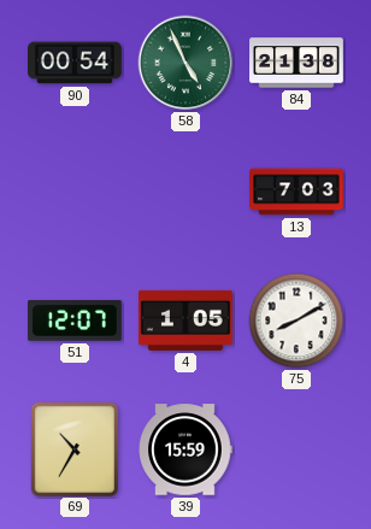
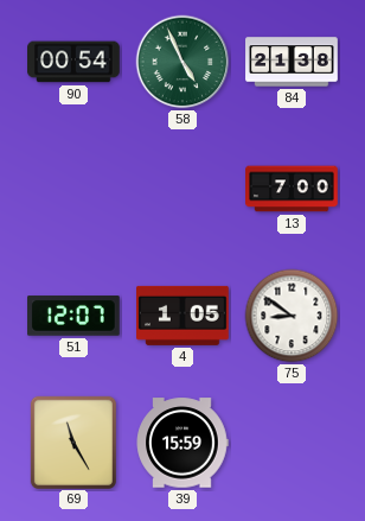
13: 7:03 -> 7:00
75: 8:10 -> 8:51
69: 10:35 -> 11:25
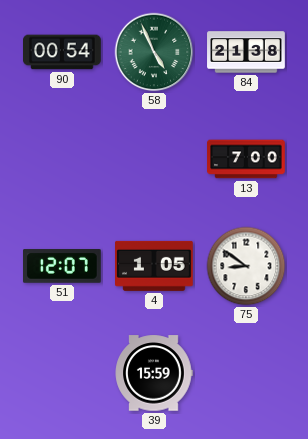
69: 11:25 -> none
